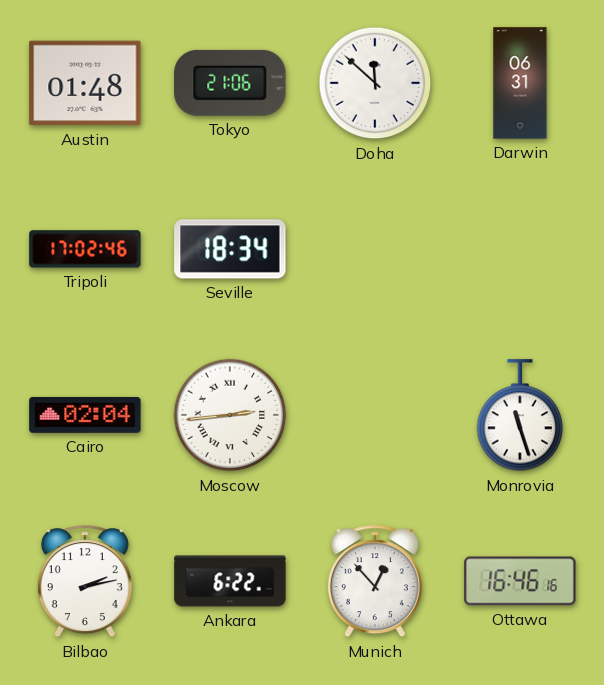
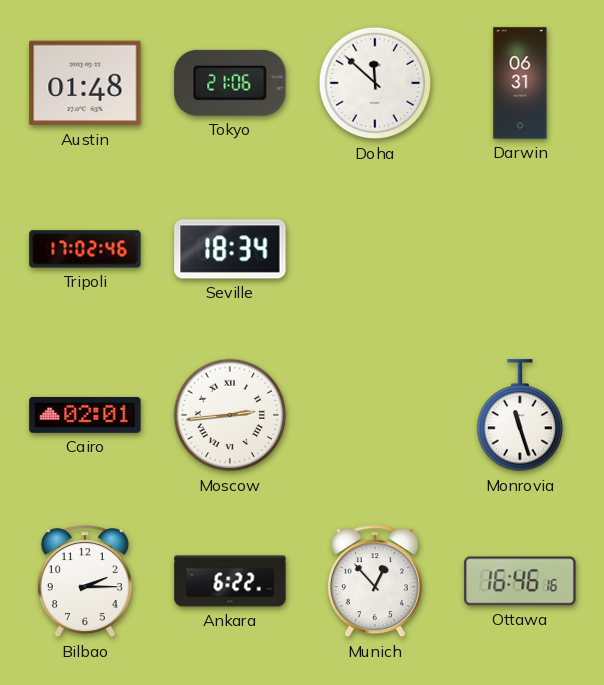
Cairo: 02:04 -> 02:01
Bilbao: 2:13 -> 2:15
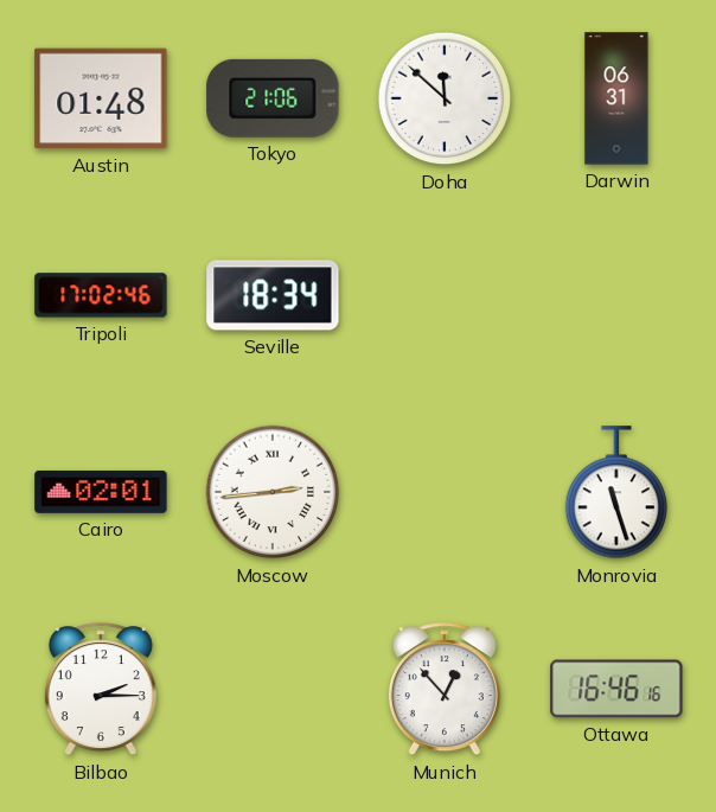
Ankara: 6:22 -> none
